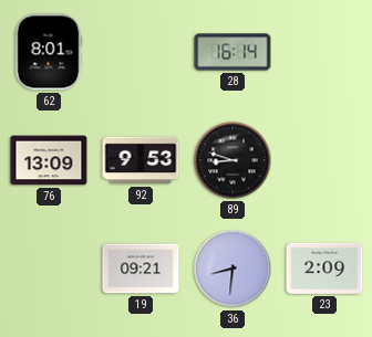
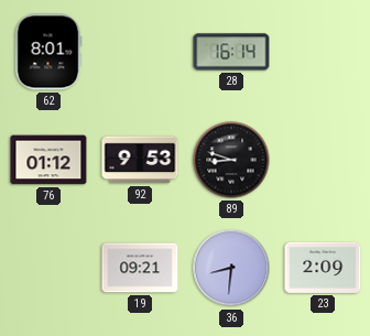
76: 13:09 -> 01:12
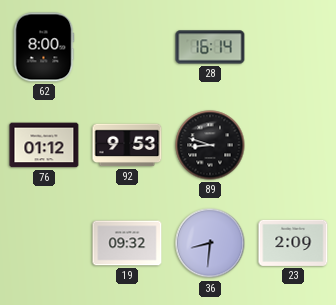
62: 8:01 -> 8:00
19: 09:21 -> 09:32
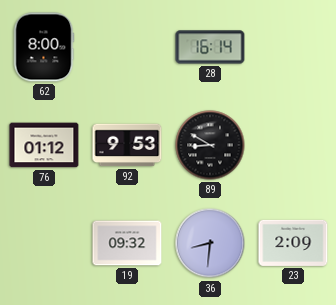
89: 8:48 -> 8:50
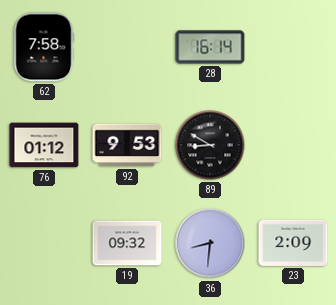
62: 8:00 -> 7:58
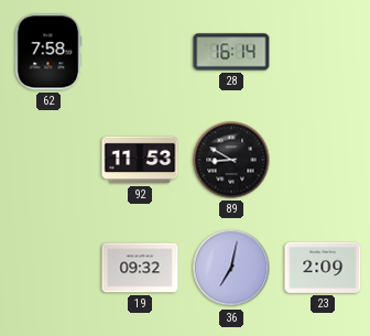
76: 01:12 -> none
92: 9:53 -> 11:53
36: 8:31 -> 7:02
